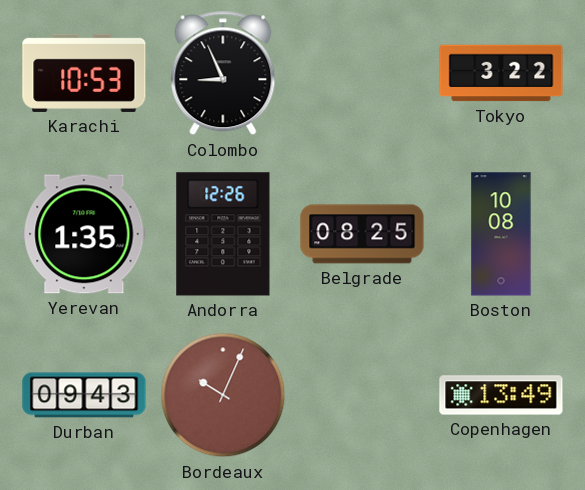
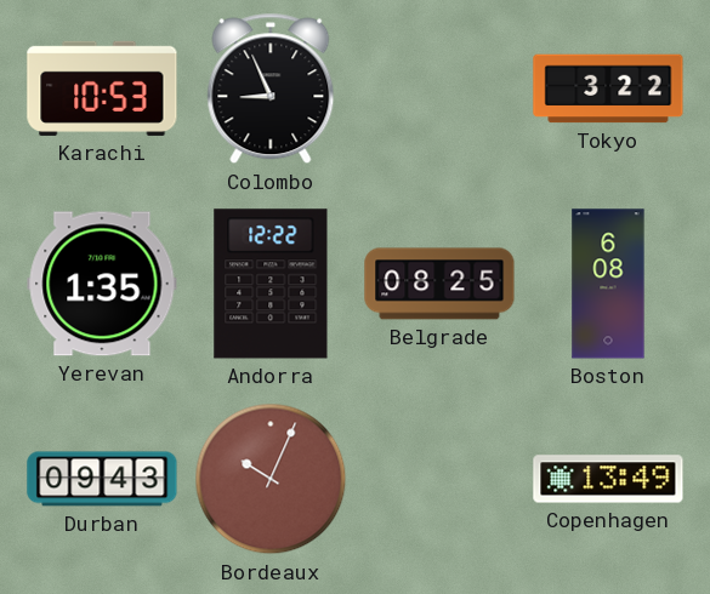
Andorra: 12:26 -> 12:22
Boston: 10:08 -> 6:08
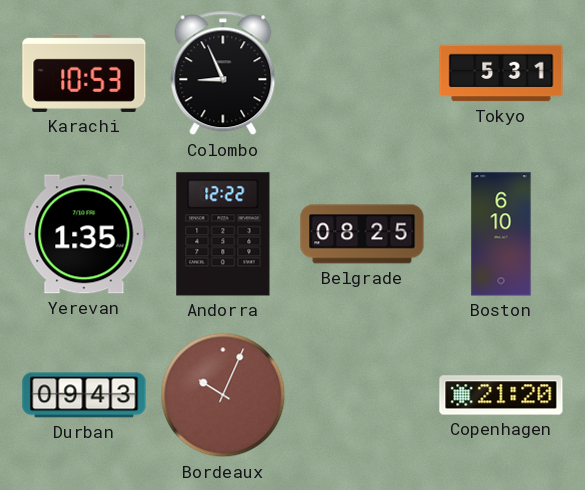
Tokyo: 3:22 -> 5:31
Boston: 6:08 -> 6:10
Copenhagen: 13:49 -> 21:20
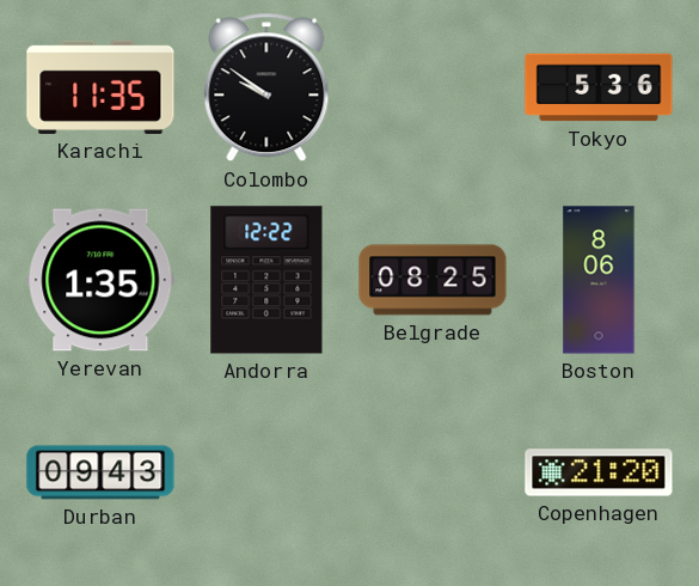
Karachi: 10:53 -> 11:35
Colombo: 8:56 -> 9:51
Tokyo: 5:31 -> 5:36
Boston: 6:10 -> 8:06
Bordeaux: 10:04 -> none
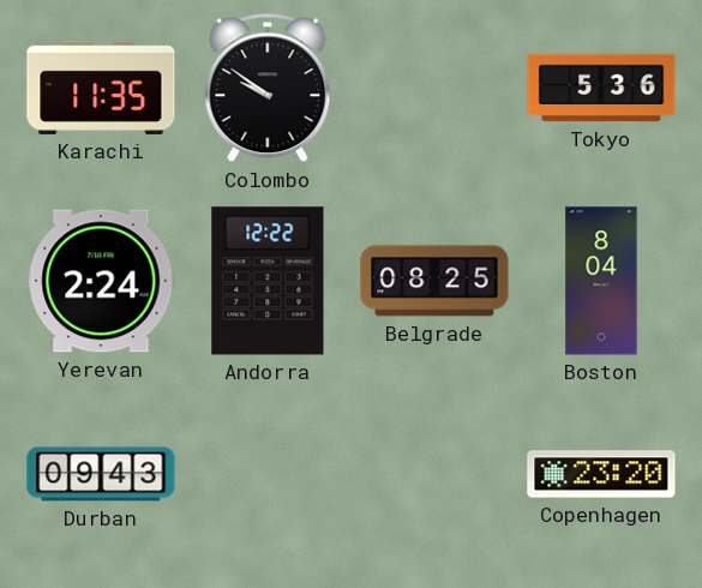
Yerevan: 1:35 -> 2:24
Boston: 8:06 -> 8:04
Copenhagen: 21:20 -> 23:20
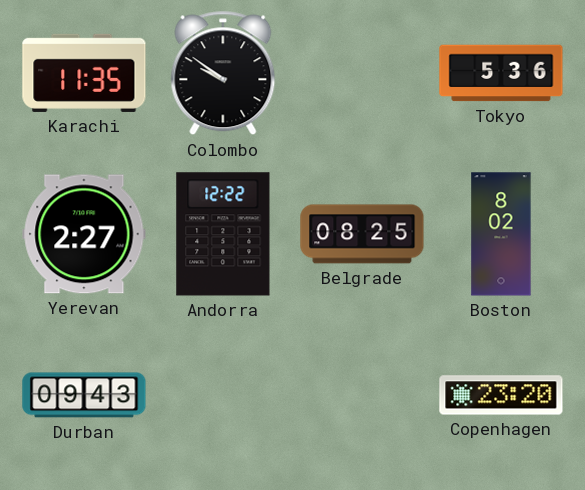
Yerevan: 2:24 -> 2:27
Boston: 8:04 -> 8:02
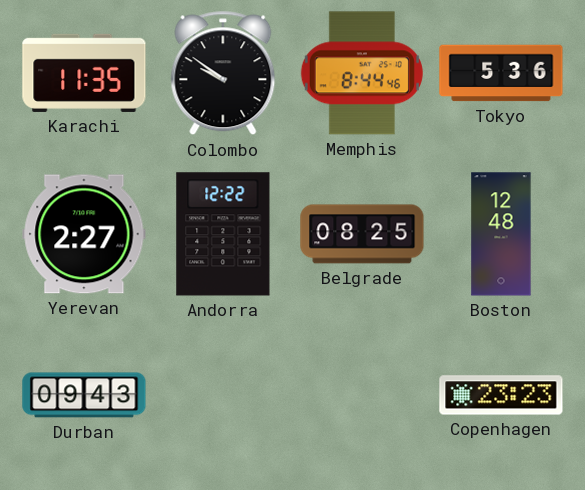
Memphis: none -> 8:44
Boston: 8:02 -> 12:48
Copenhagen: 23:20 -> 23:23
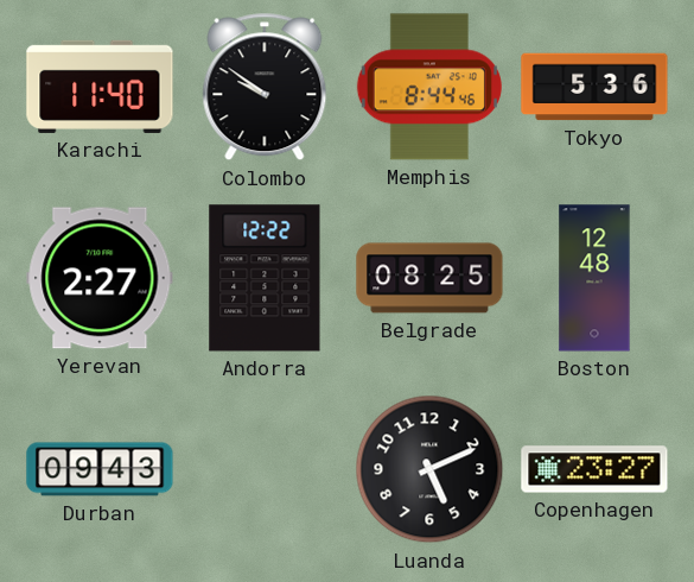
Karachi: 11:35 -> 11:40
Luanda: none -> 5:11
Copenhagen: 23:23 -> 23:27
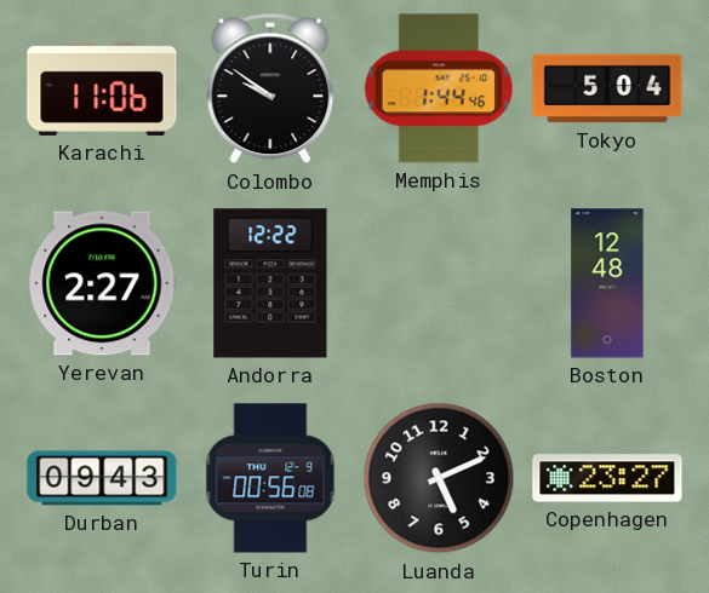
Karachi: 11:40 -> 11:06
Memphis: 8:44 -> 1:44
Tokyo: 5:36 -> 5:04
Belgrade: 08:25 -> none
Turin: none -> 00:56
